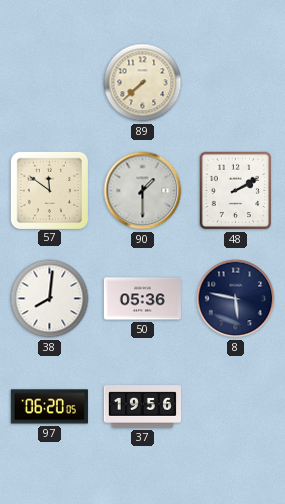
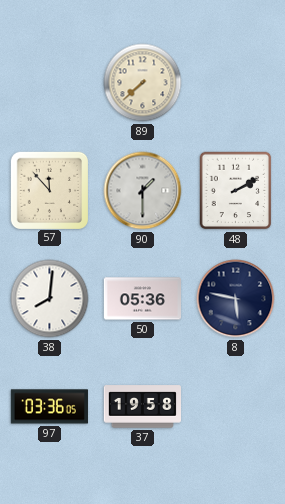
57: 11:51 -> 11:53
97: 06:20 -> 03:36
37: 19:56 -> 19:58
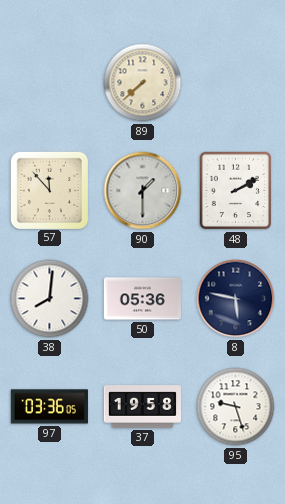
95: none -> 9:27
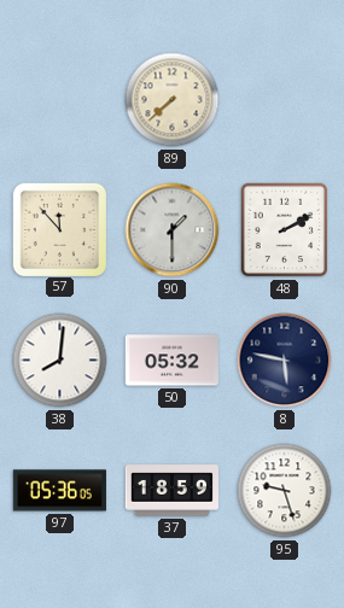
50: 05:36 -> 05:32
97: 03:36 -> 05:36
37: 19:58 -> 18:59
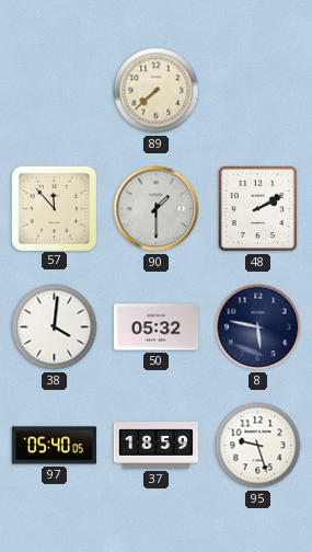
38: 8:01 -> 4:01
97: 05:36 -> 05:40
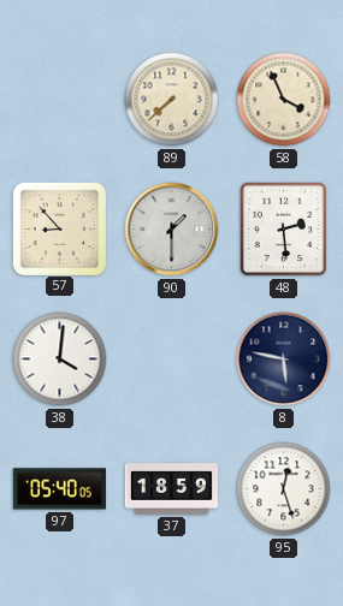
58: none -> 3:56
57: 11:53 -> 8:53
48: 2:10 -> 2:29
50: 05:32 -> none
95: 9:27 -> 12:27
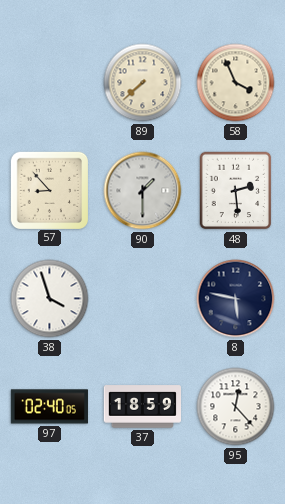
38: 4:01 -> 3:57
97: 05:40 -> 02:40
95: 12:27 -> 12:23
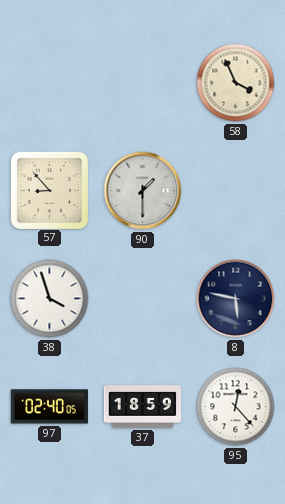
89: 7:38 -> none
48: 2:29 -> none
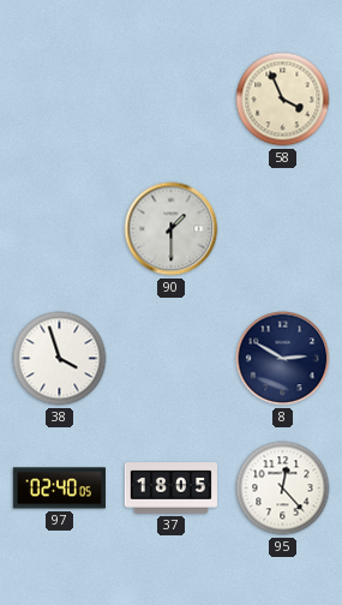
57: 8:53 -> none
8: 5:47 -> 2:50
37: 18:59 -> 18:05
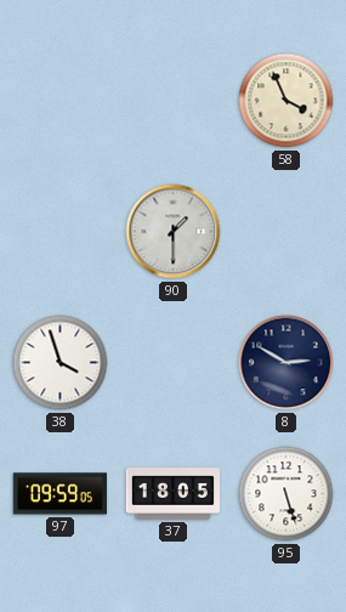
97: 02:40 -> 09:59
95: 12:23 -> 5:27
